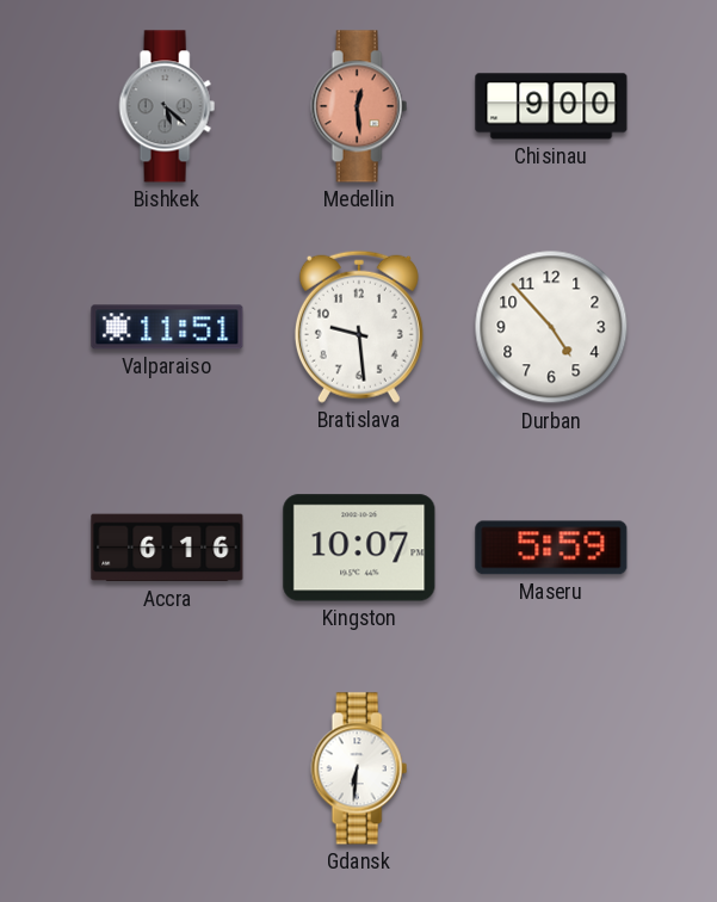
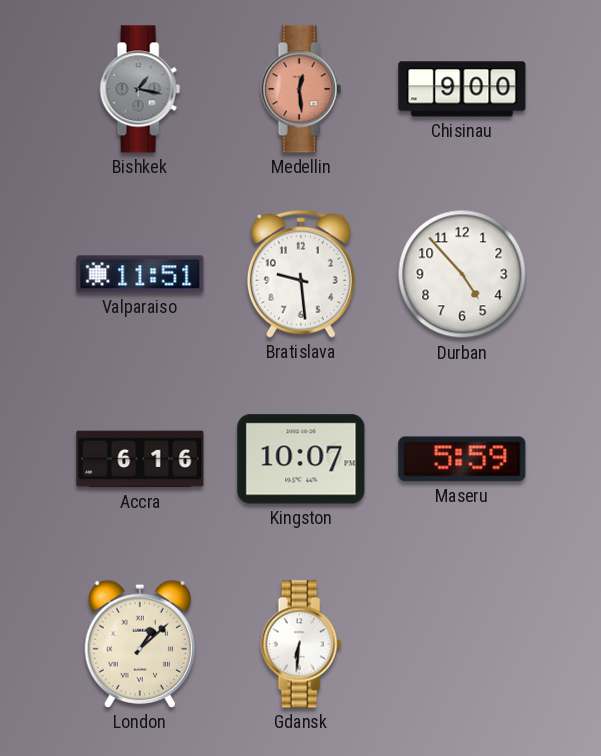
Bishkek: 5:22 -> 1:17
London: none -> 1:08
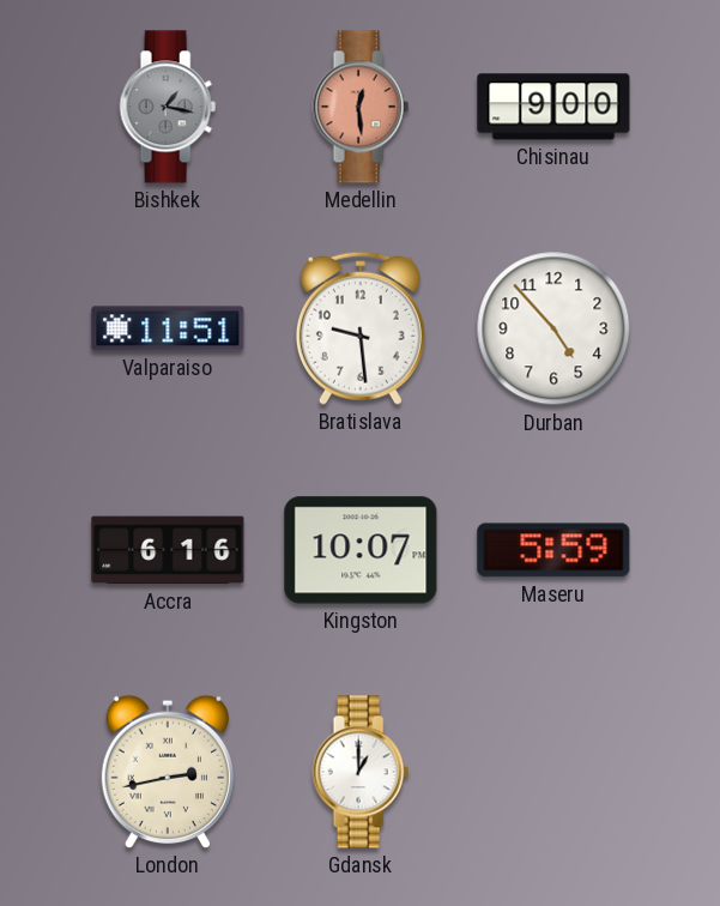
London: 1:08 -> 2:43
Gdansk: 6:31 -> 1:00
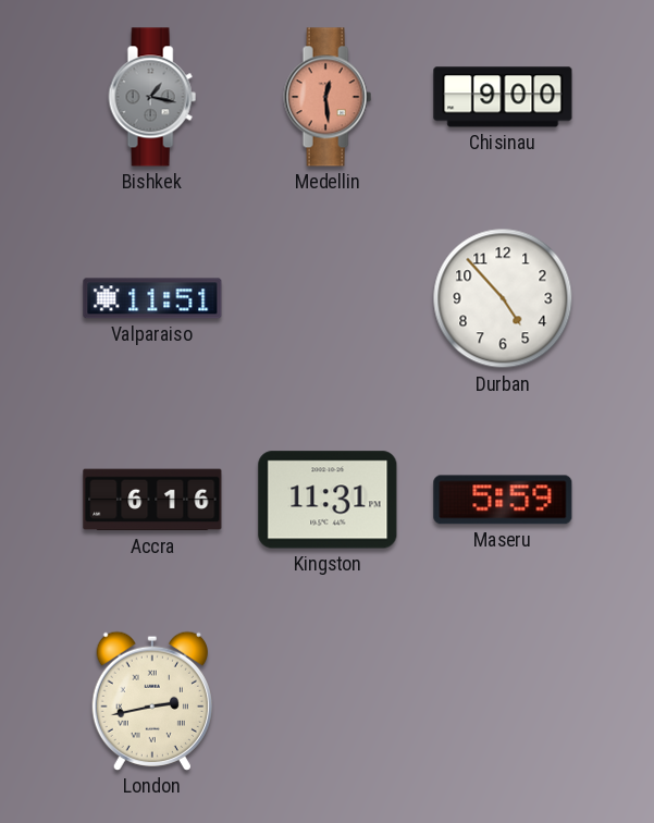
Bratislava: 9:29 -> none
Kingston: 10:07 -> 11:31
Gdansk: 1:00 -> none
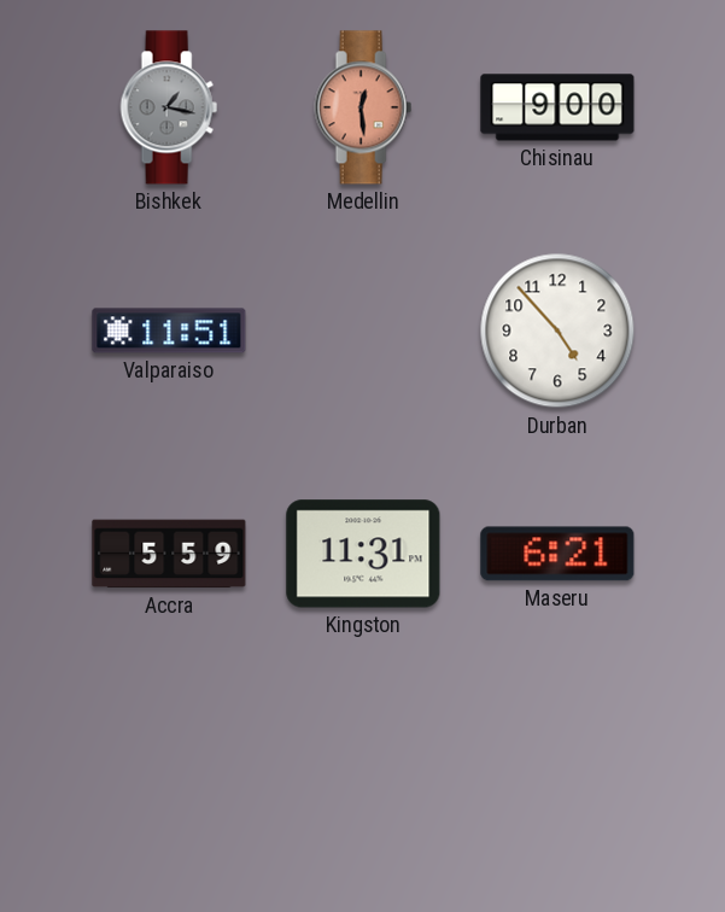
Accra: 6:16 -> 5:59
Maseru: 5:59 -> 6:21
London: 2:43 -> none
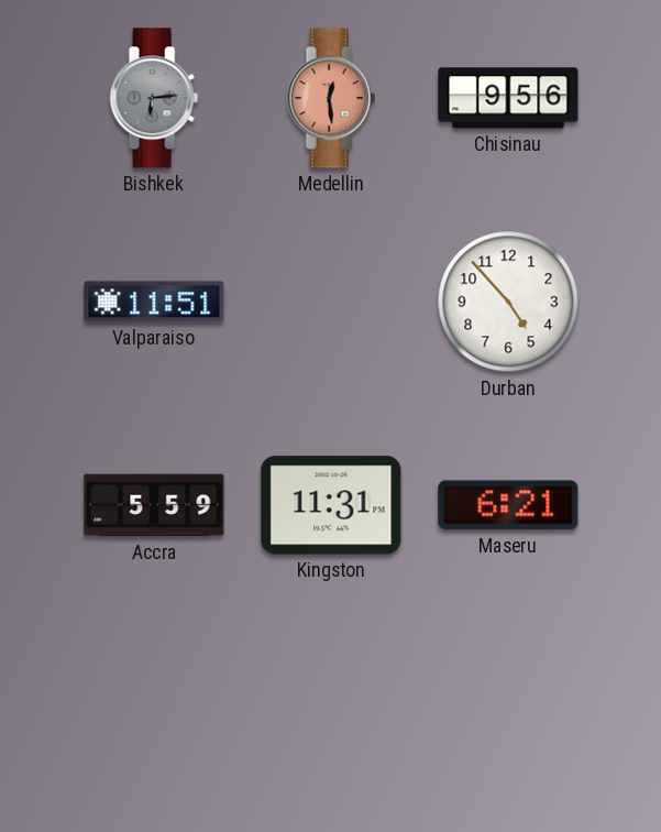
Bishkek: 1:17 -> 6:14
Chisinau: 9:00 -> 9:56
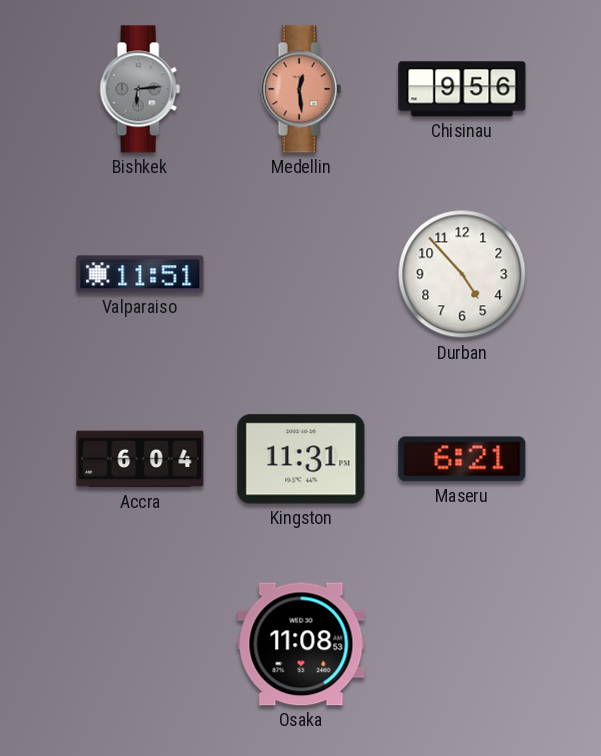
Accra: 5:59 -> 6:04
Osaka: none -> 11:08
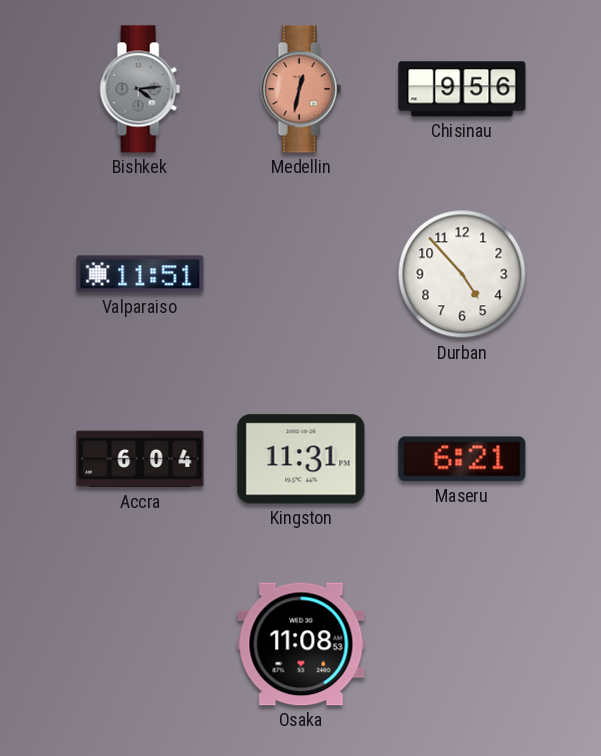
Bishkek: 6:14 -> 4:14
Medellin: 12:29 -> 12:32
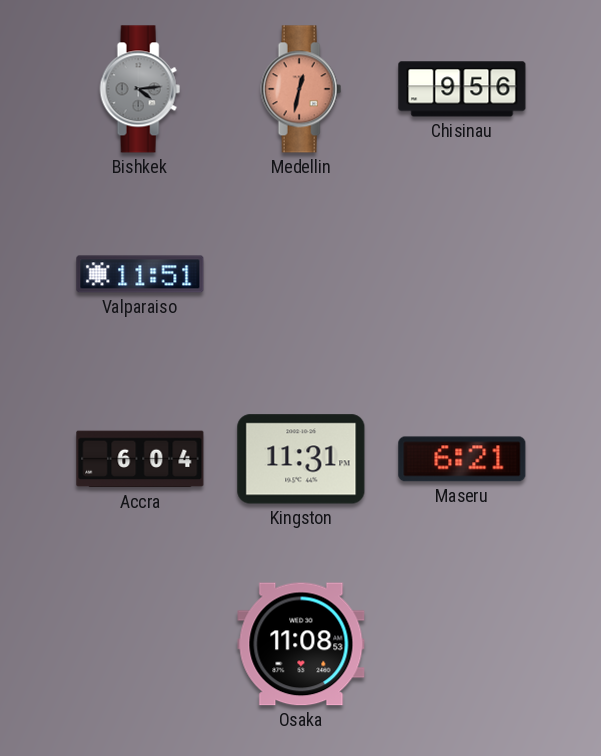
Durban: 4:53 -> none
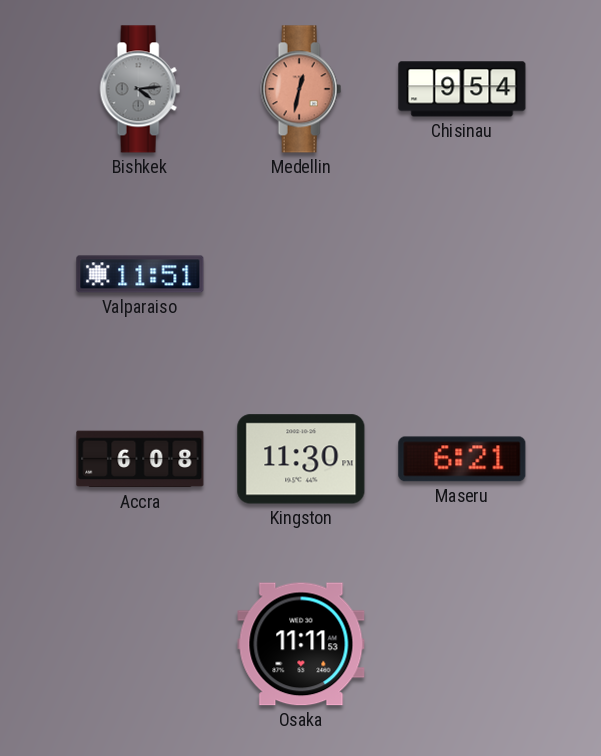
Chisinau: 9:56 -> 9:54
Accra: 6:04 -> 6:08
Kingston: 11:31 -> 11:30
Osaka: 11:08 -> 11:11
